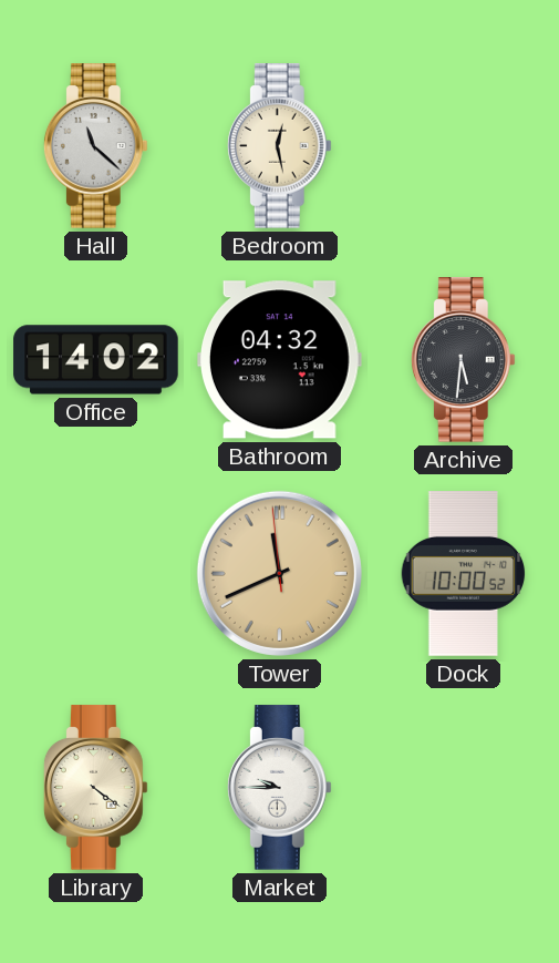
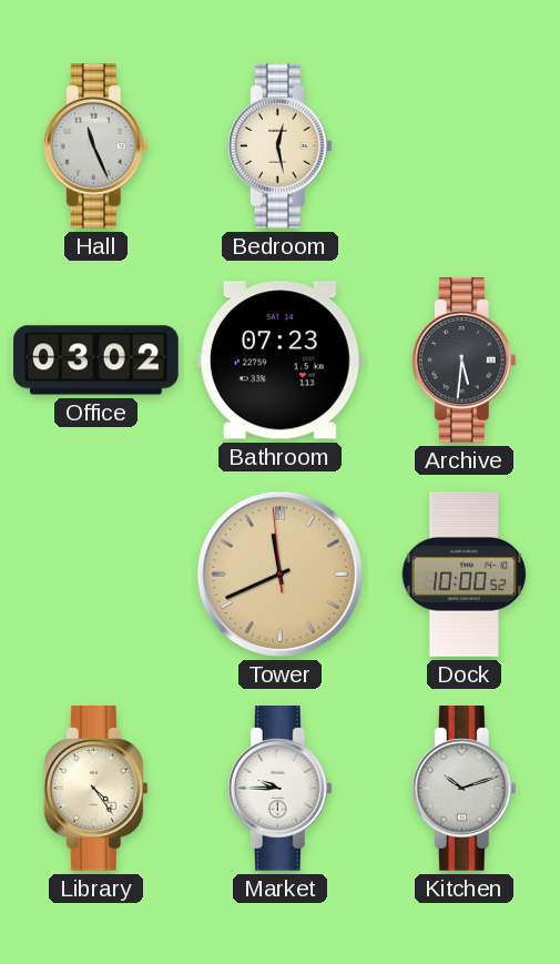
Hall: 11:22 -> 11:26
Office: 14:02 -> 03:02
Bathroom: 04:32 -> 07:23
Library: 4:21 -> 4:24
Kitchen: none -> 10:12
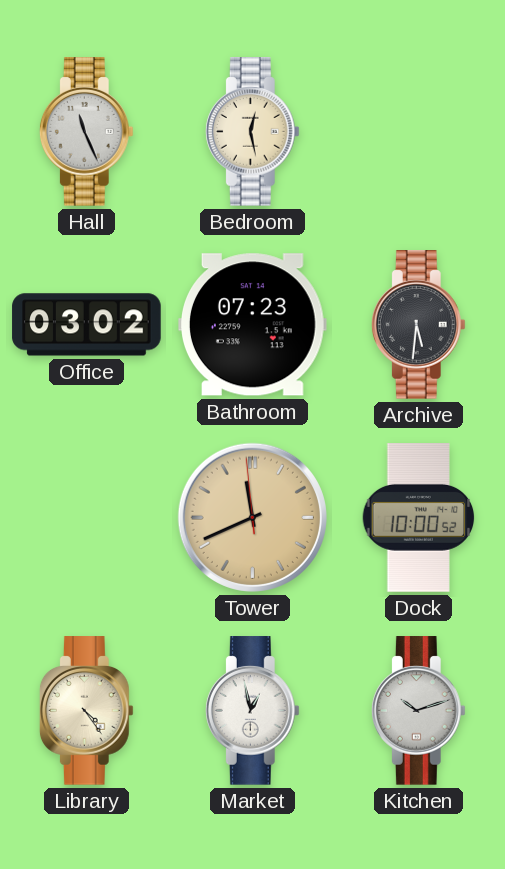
Market: 9:45 -> 12:58
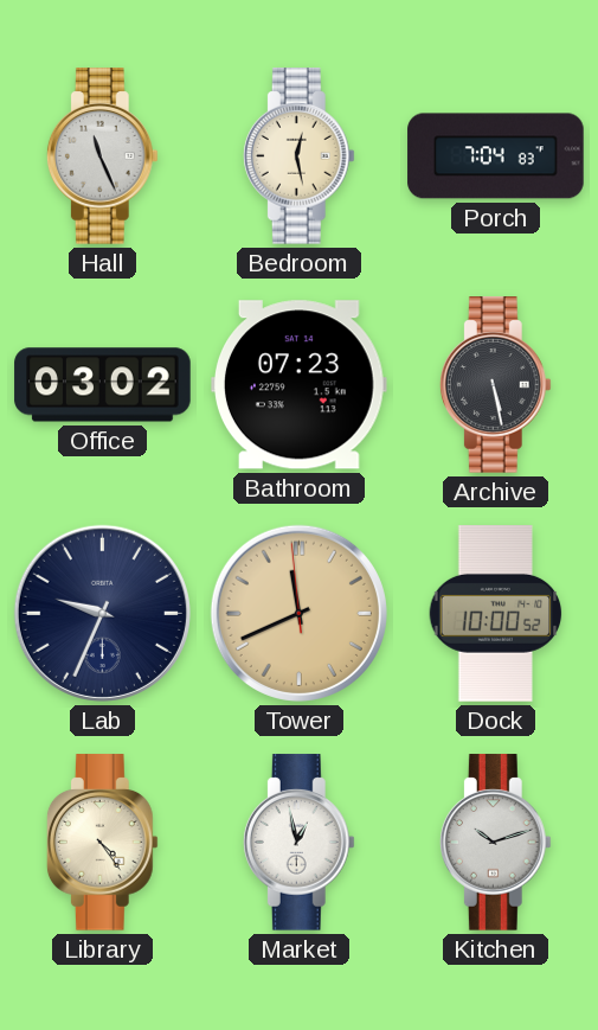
Porch: none -> 7:04
Archive: 5:31 -> 5:28
Lab: none -> 9:34
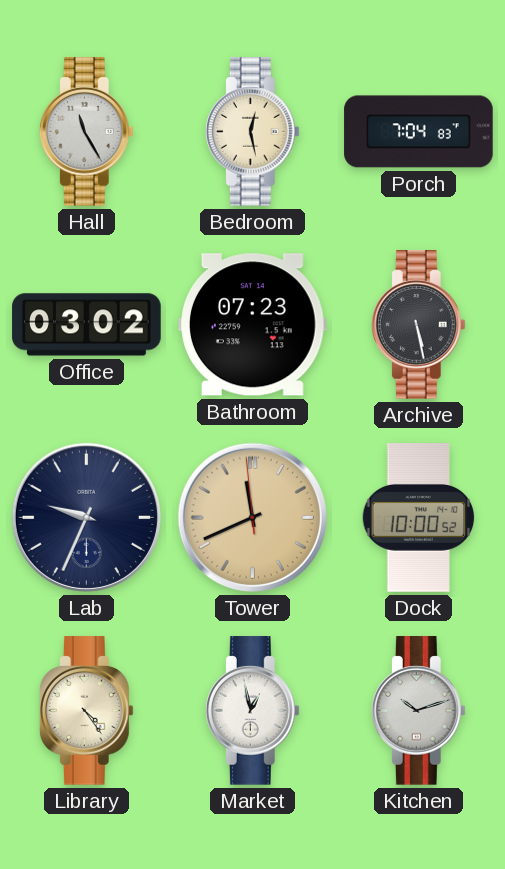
Hall: 11:26 -> 11:25
